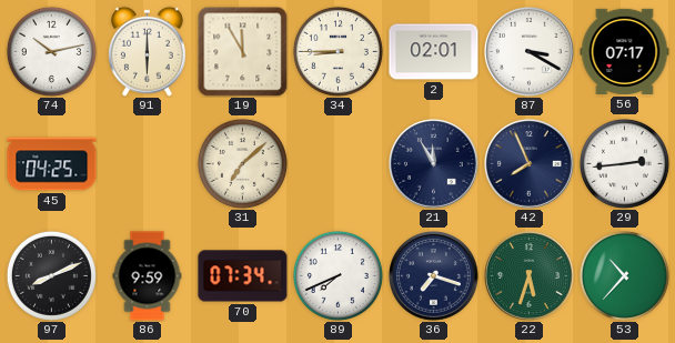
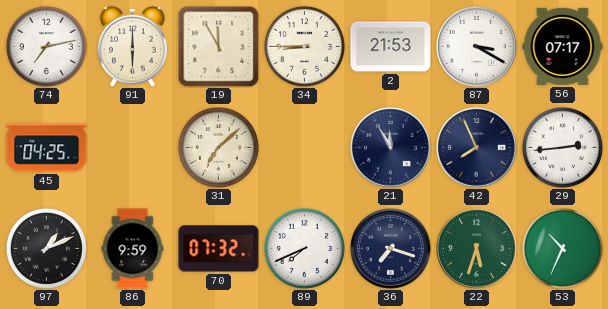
74: 10:13 -> 7:13
2: 02:01 -> 21:53
97: 8:11 -> 1:11
70: 07:34 -> 07:32
53: 10:37 -> 10:34
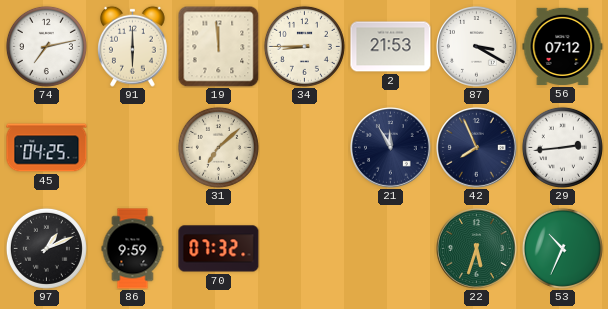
19: 11:55 -> 11:59
56: 07:17 -> 07:12
89: 7:41 -> none
36: 7:18 -> none
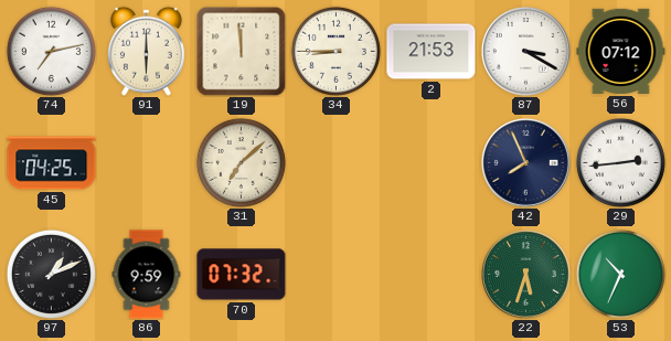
21: 11:55 -> none
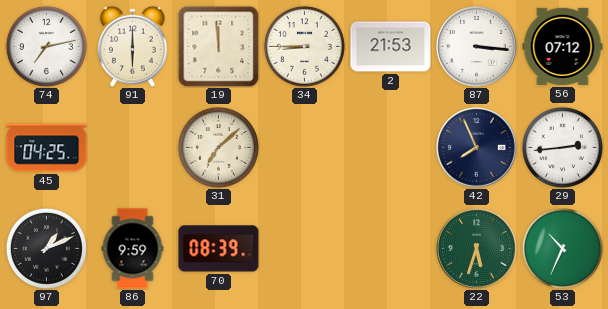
87: 3:20 -> 3:16
70: 07:32 -> 08:39
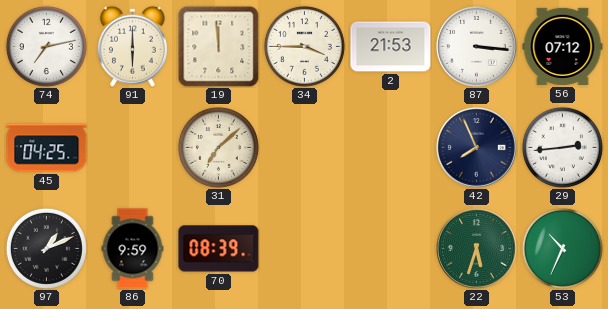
34: 8:45 -> 3:45
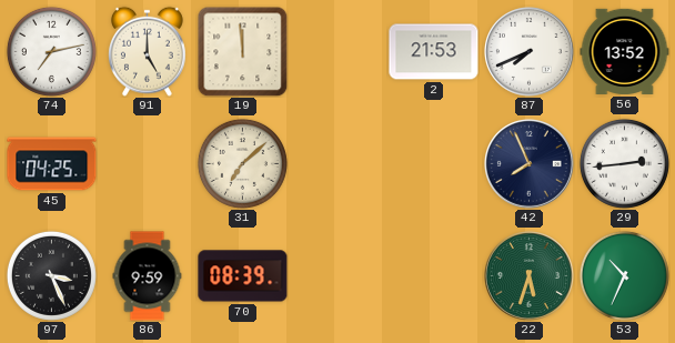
91: 6:00 -> 5:00
34: 3:45 -> none
87: 3:16 -> 7:41
56: 07:12 -> 13:52
97: 1:11 -> 3:26
